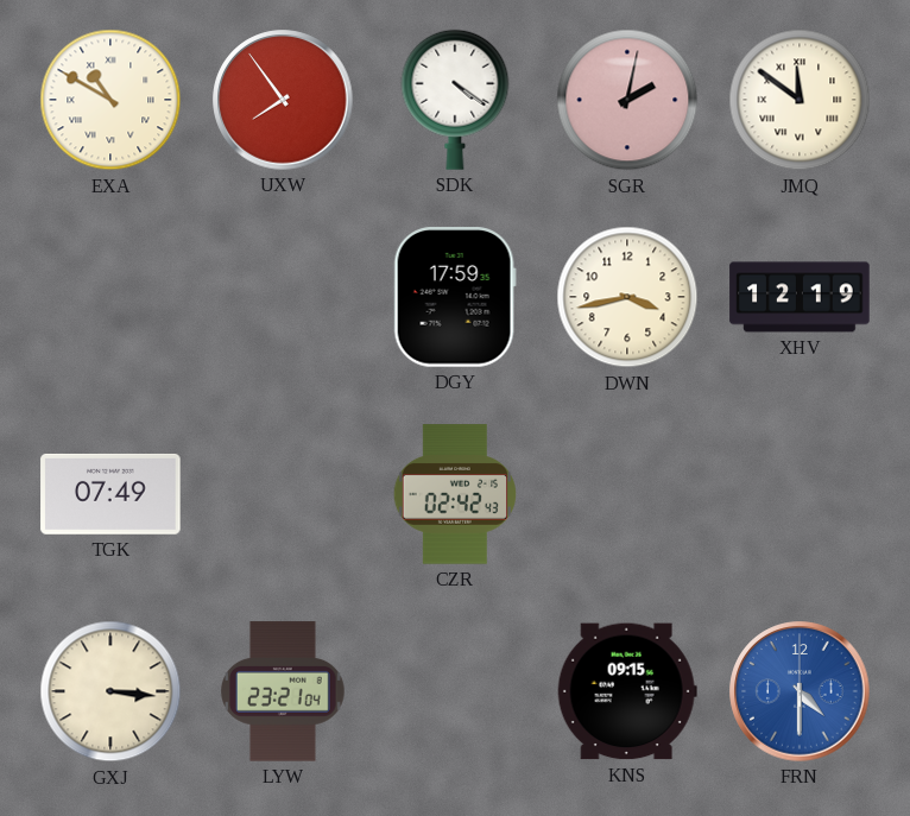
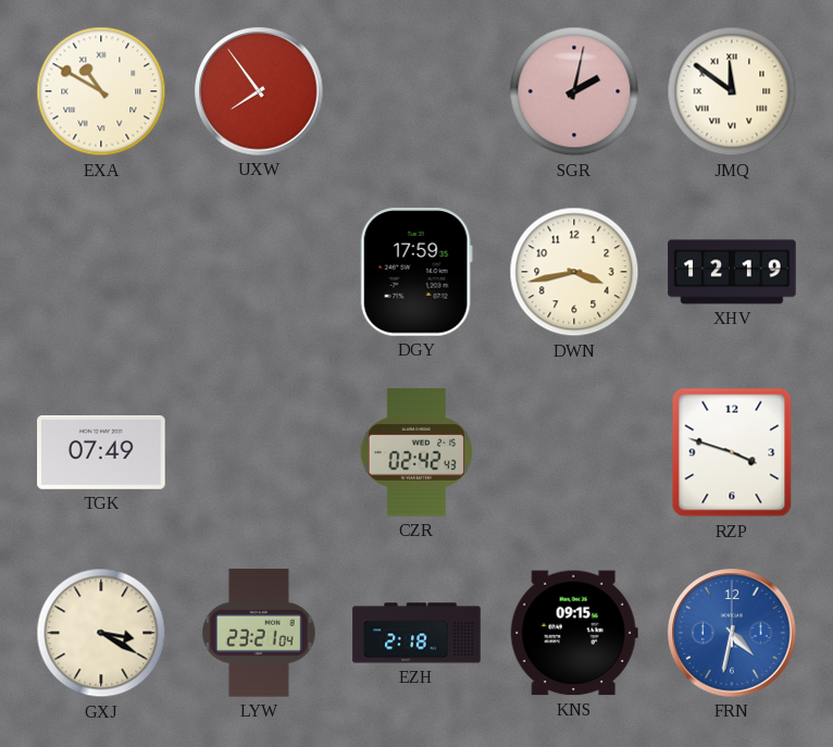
SDK: 4:21 -> none
RZP: none -> 3:48
GXJ: 3:16 -> 3:20
EZH: none -> 2:18
FRN: 4:30 -> 4:32
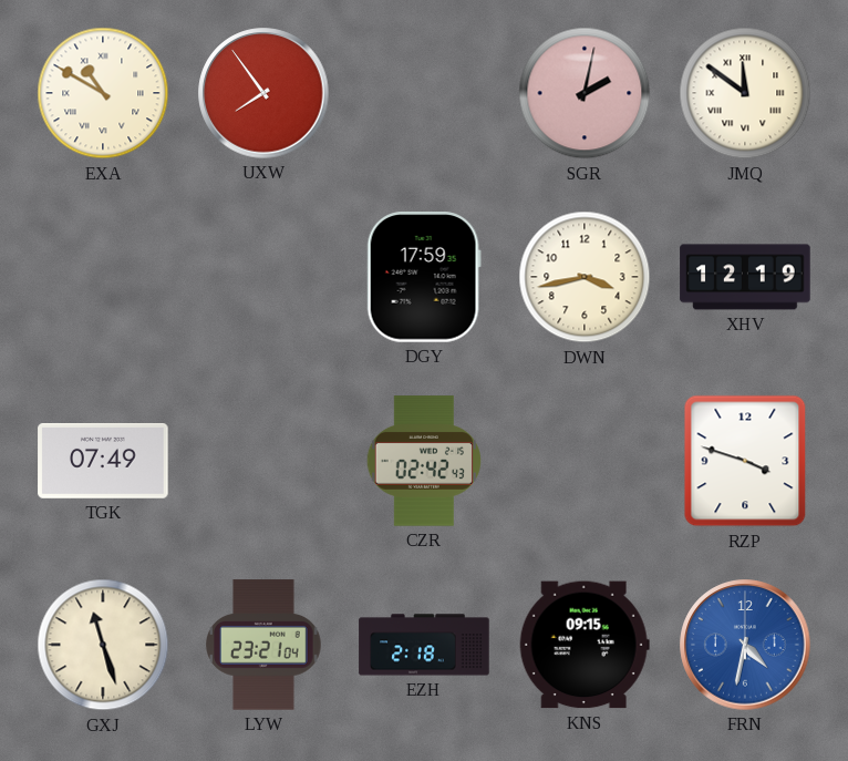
GXJ: 3:20 -> 11:27
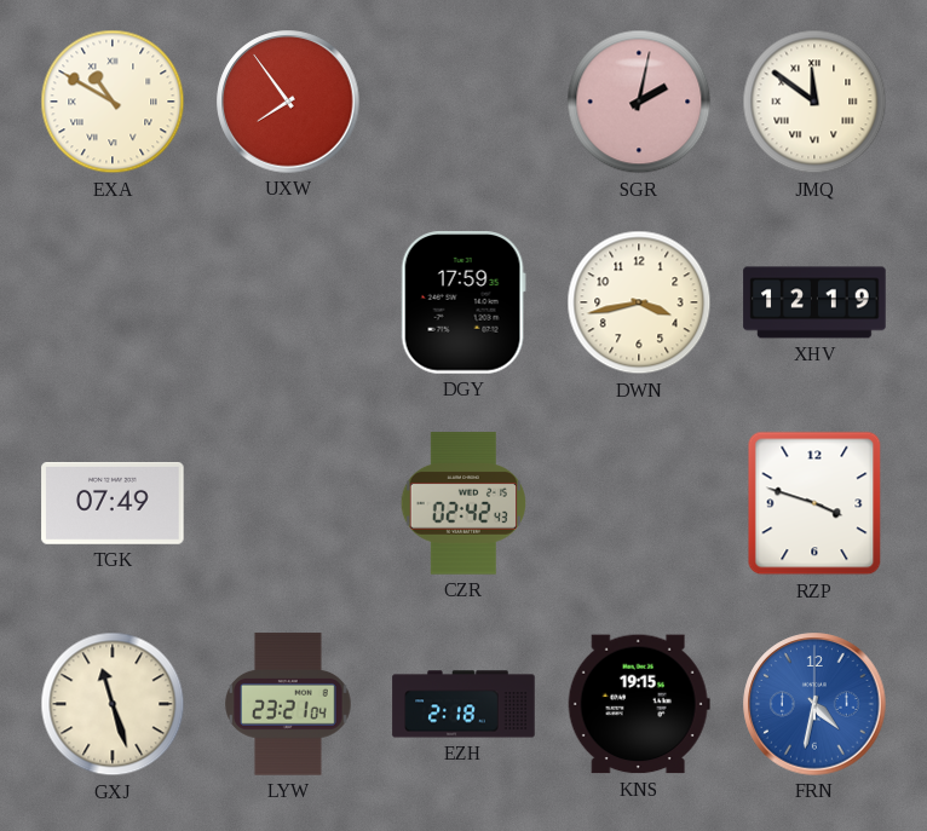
KNS: 09:15 -> 19:15
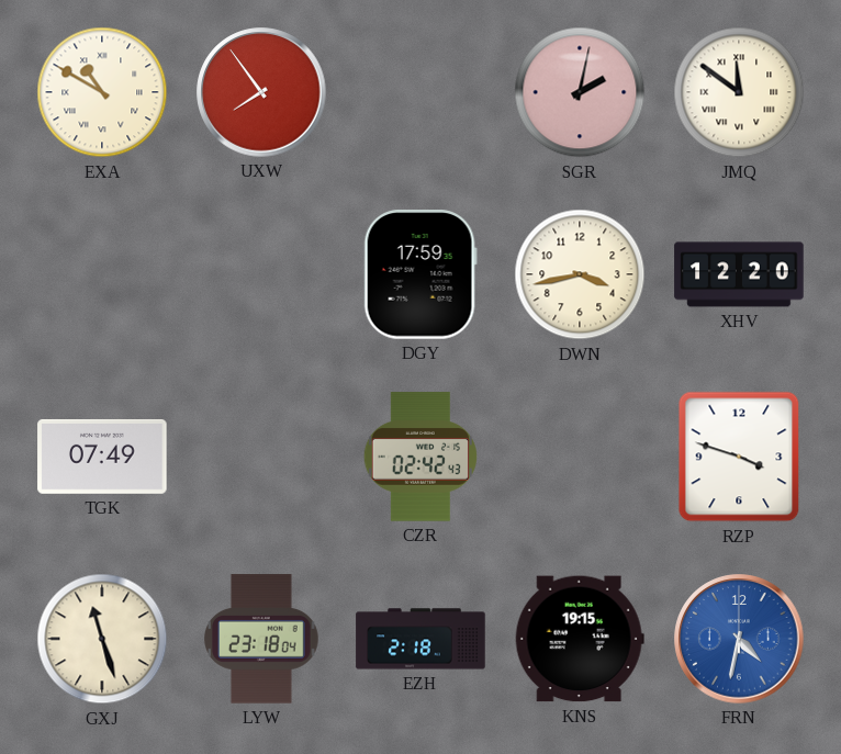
XHV: 12:19 -> 12:20
LYW: 23:21 -> 23:18
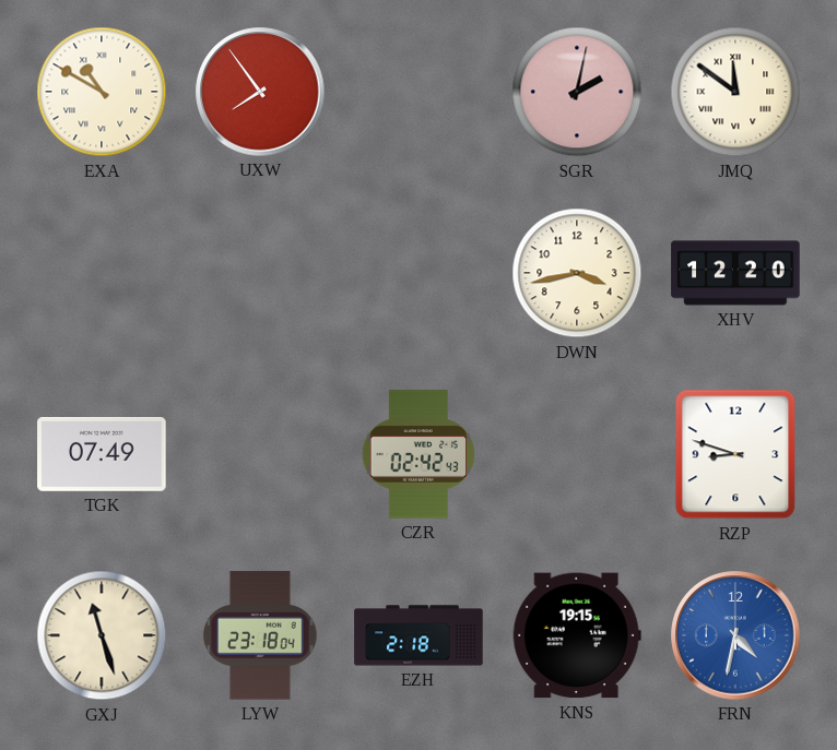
DGY: 17:59 -> none
RZP: 3:48 -> 8:48
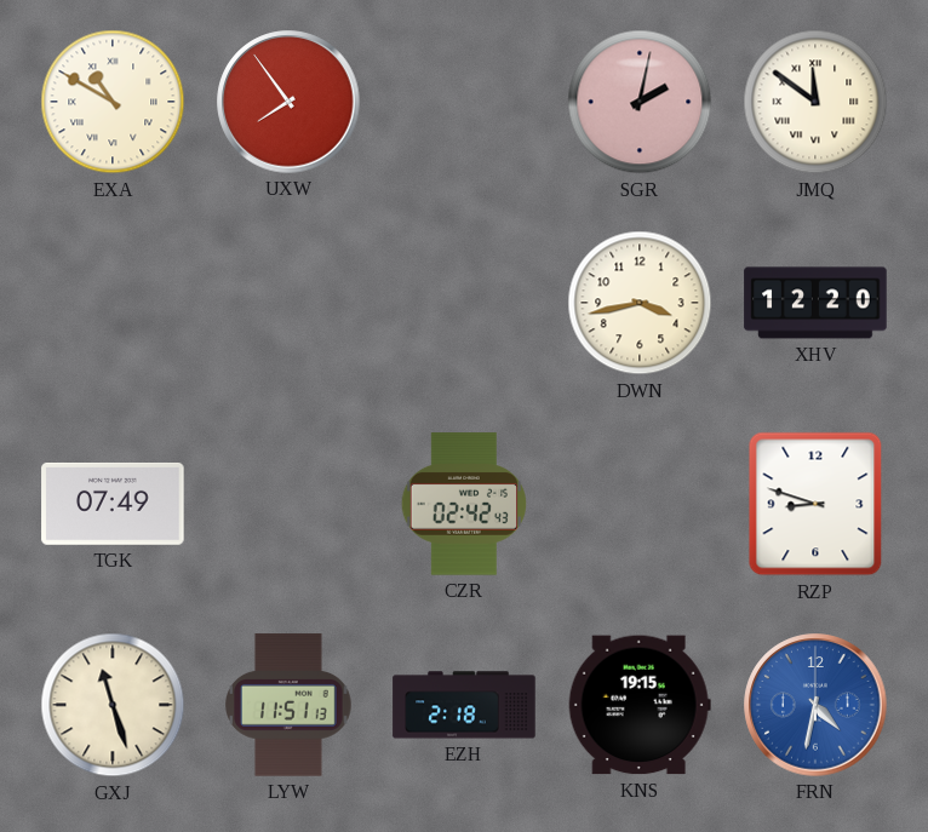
LYW: 23:18 -> 11:51
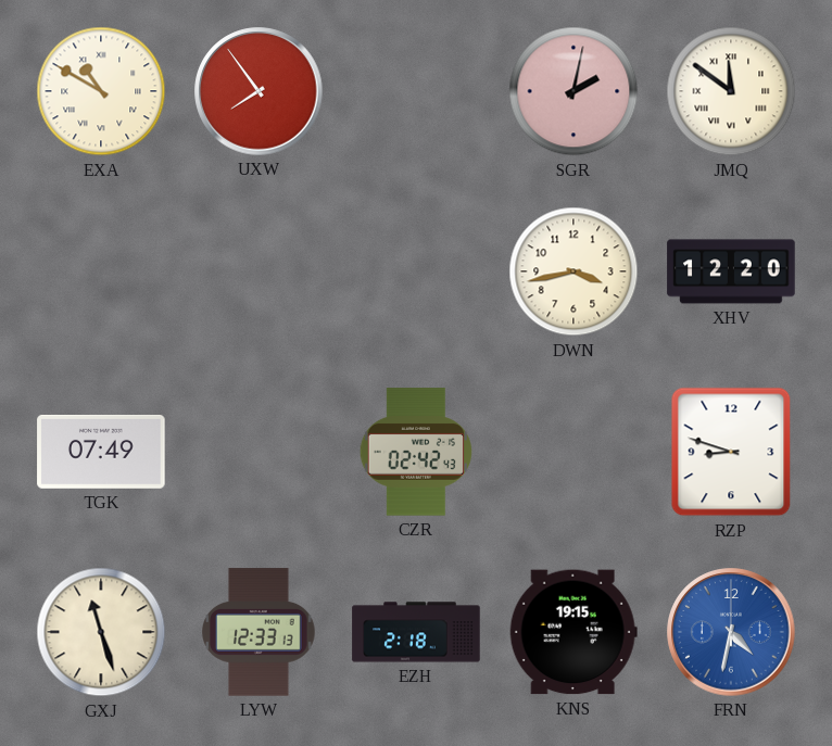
LYW: 11:51 -> 12:33
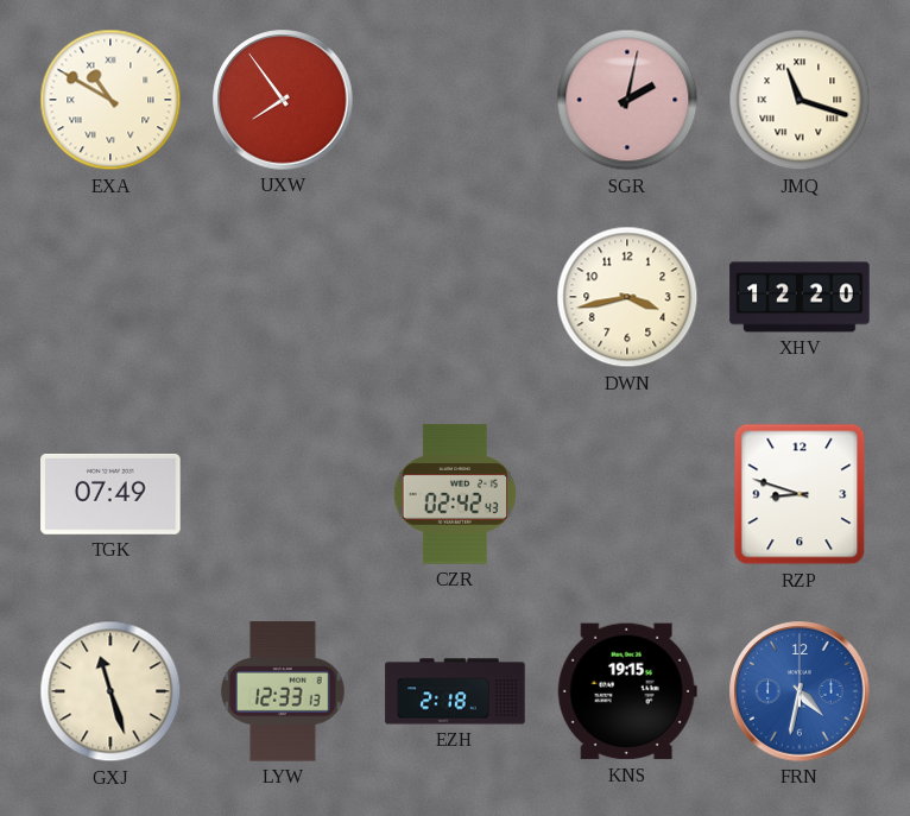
JMQ: 11:51 -> 11:18
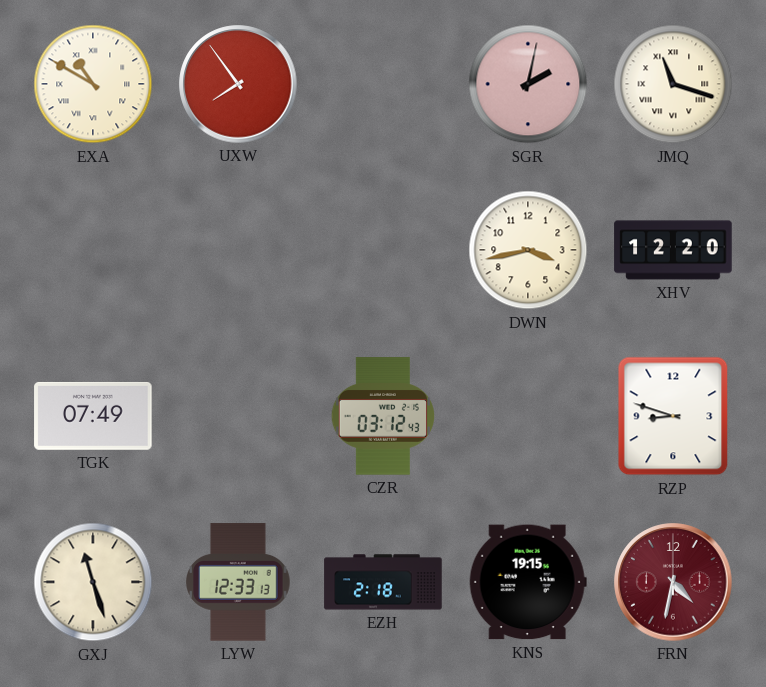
CZR: 02:42 -> 03:12
FRN dial: blue -> burgundy
